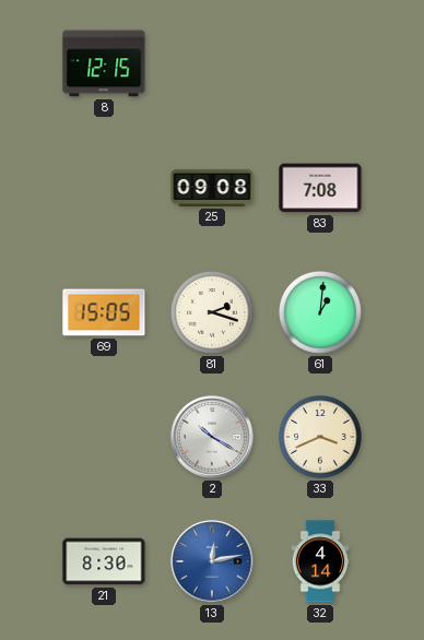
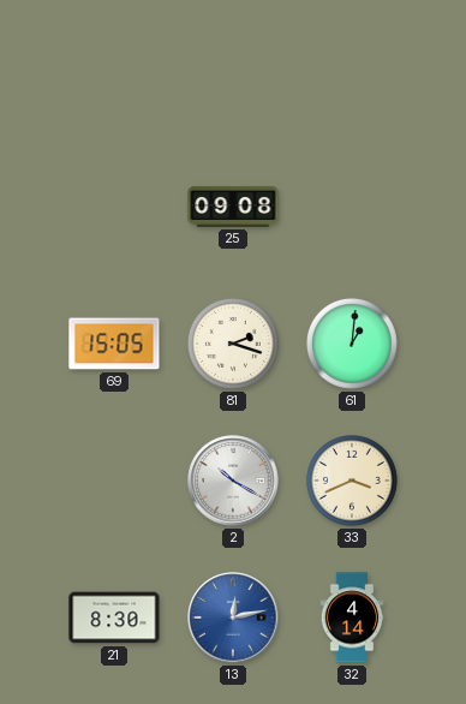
8: 12:15 -> none
83: 7:08 -> none
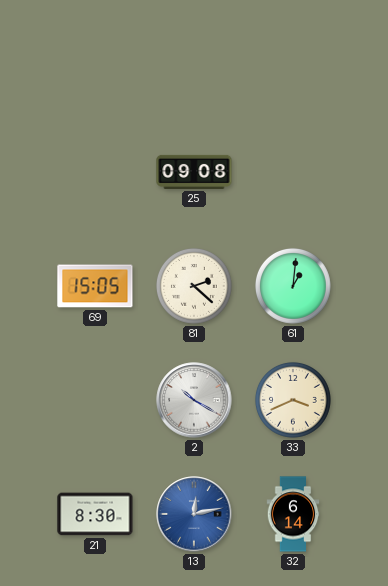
81: 2:18 -> 2:22
32: 4:14 -> 6:14
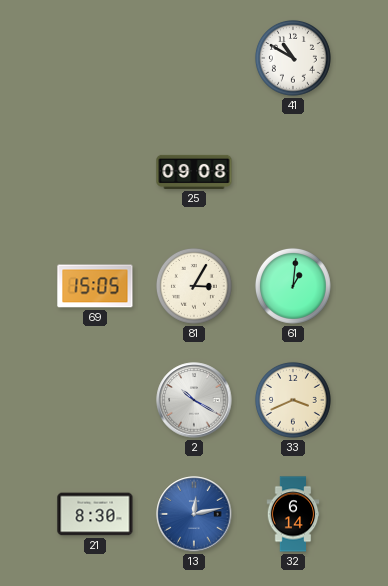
41: none -> 10:50
81: 2:22 -> 3:05
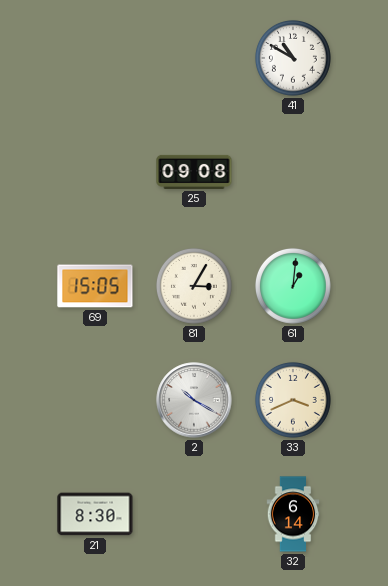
13: 12:13 -> none
